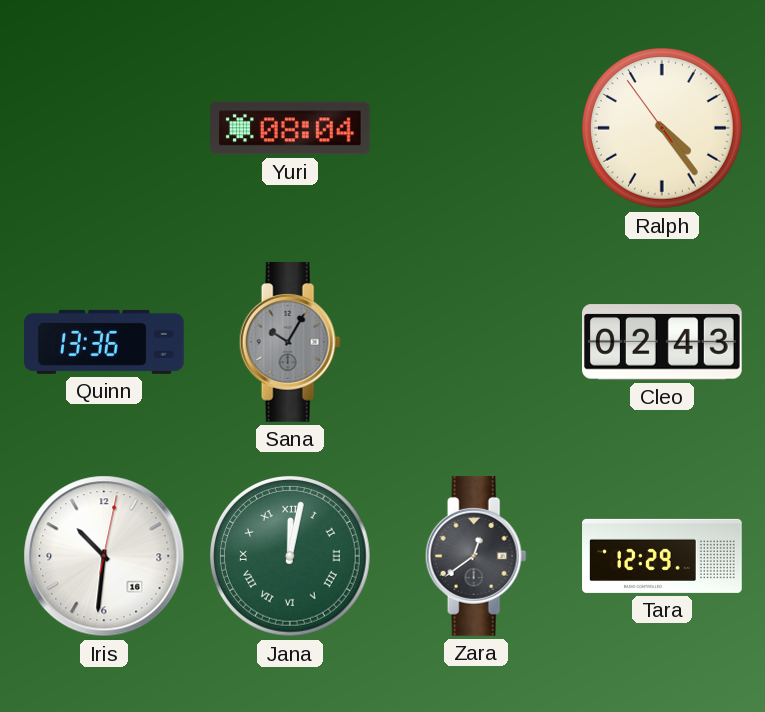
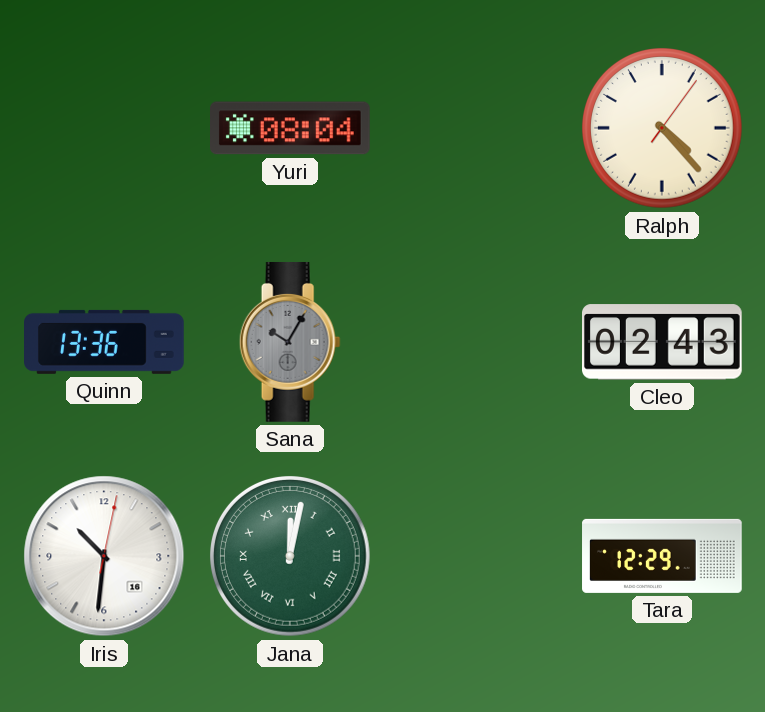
Ralph: 4:23:54 -> 4:23:06
Zara: 12:39 -> none
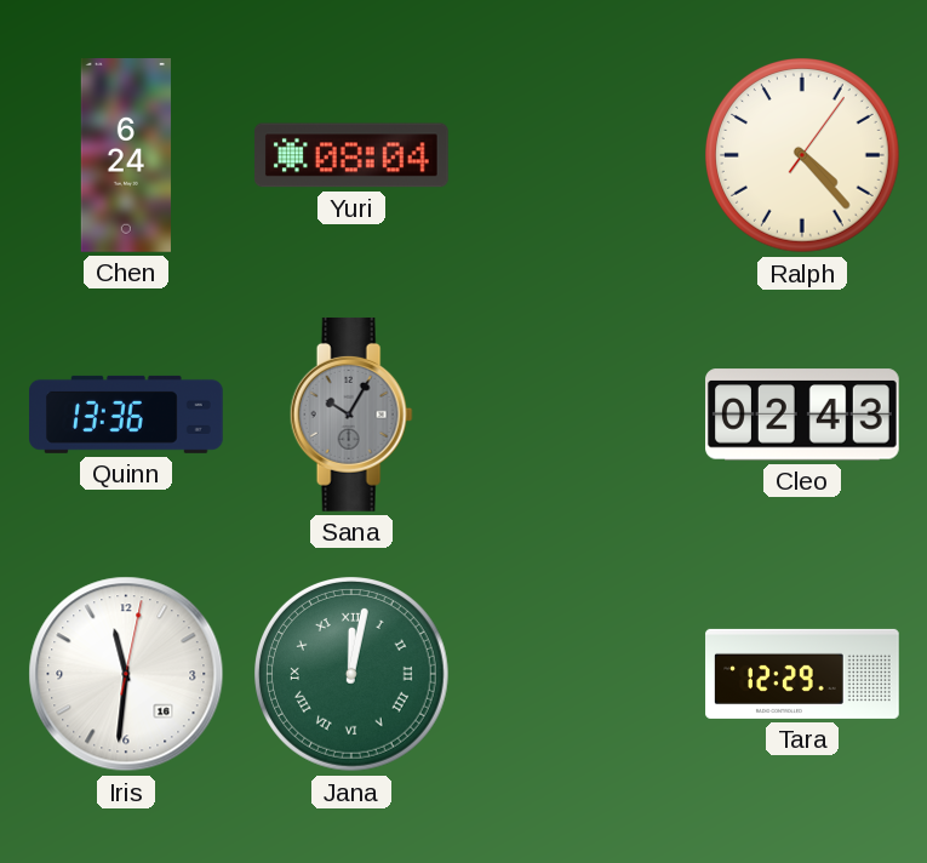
Chen: none -> 6:24
Iris: 10:31 -> 11:31
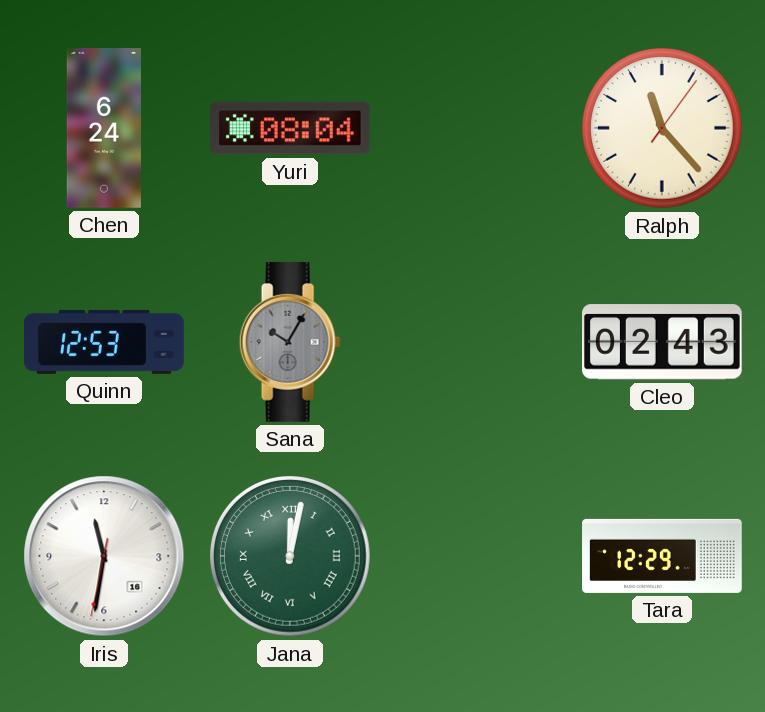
Ralph: 4:23 -> 11:23
Quinn: 13:36 -> 12:53
Iris: 11:31:02 -> 11:31:32
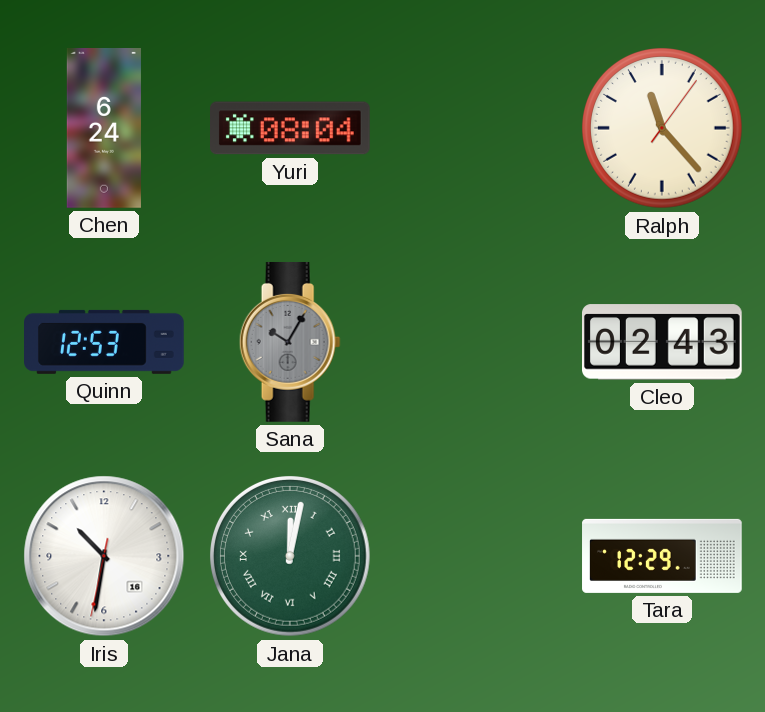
Iris: 11:31 -> 10:31
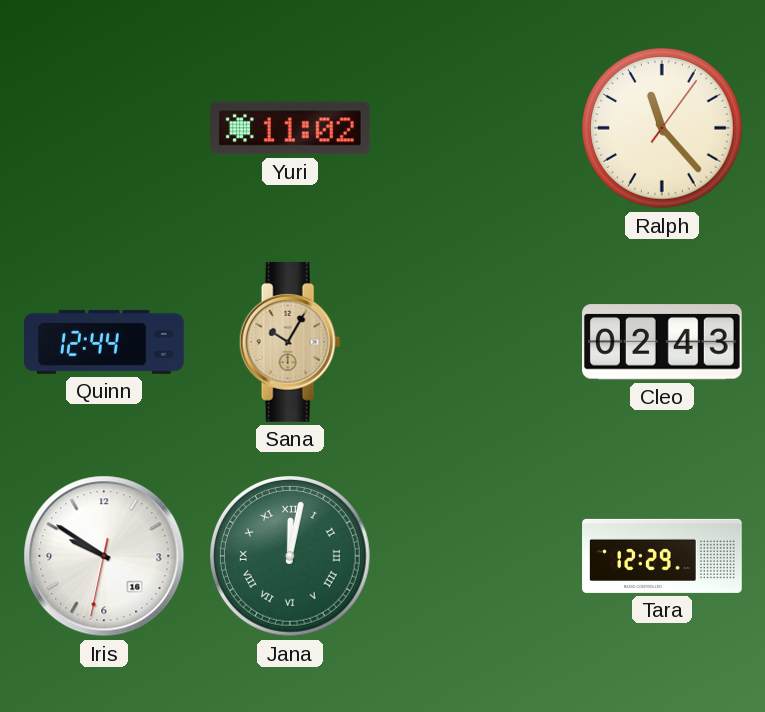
Chen: 6:24 -> none
Yuri: 08:04 -> 11:02
Quinn: 12:53 -> 12:44
Sana dial: grey -> champagne
Iris: 10:31 -> 9:50
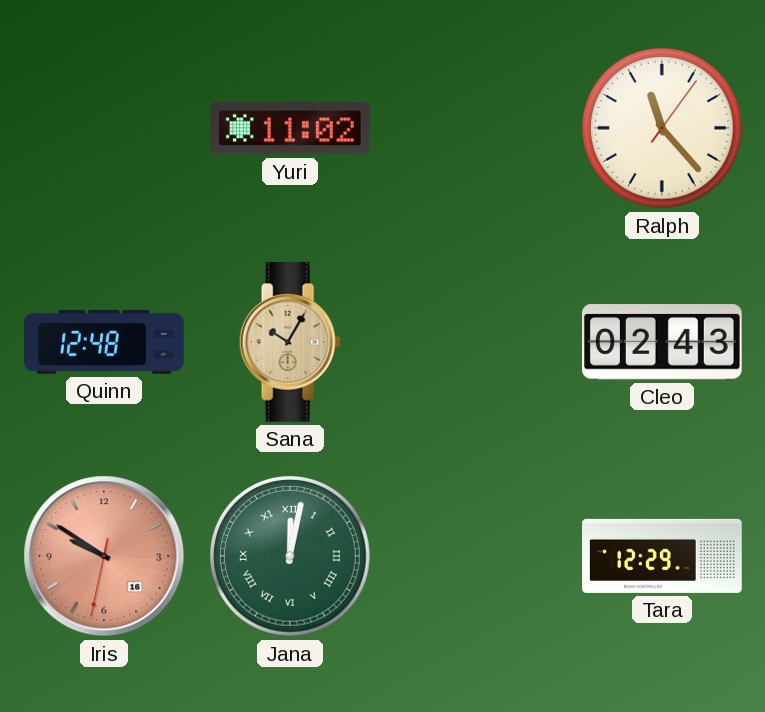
Quinn: 12:44 -> 12:48
Iris dial: white -> salmon
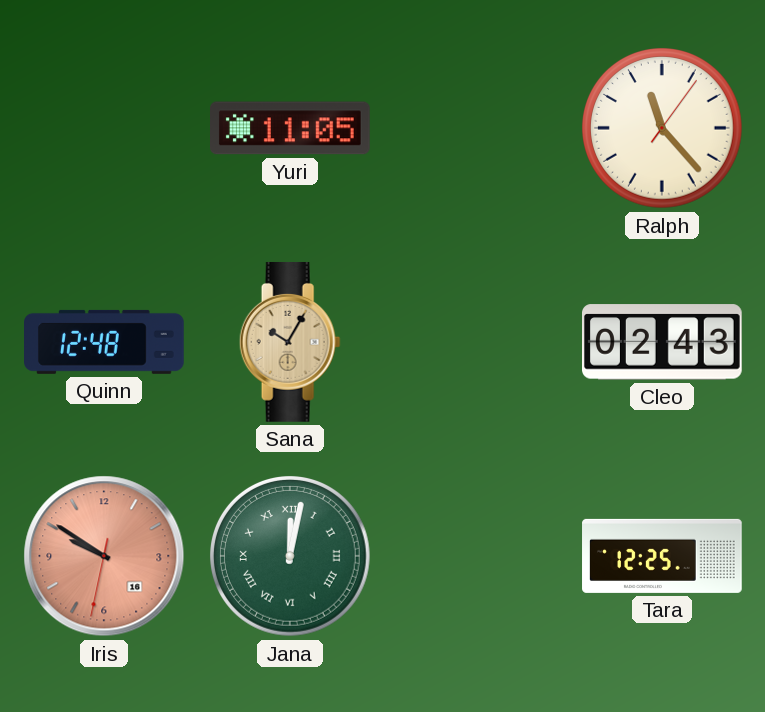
Yuri: 11:02 -> 11:05
Tara: 12:29 -> 12:25
